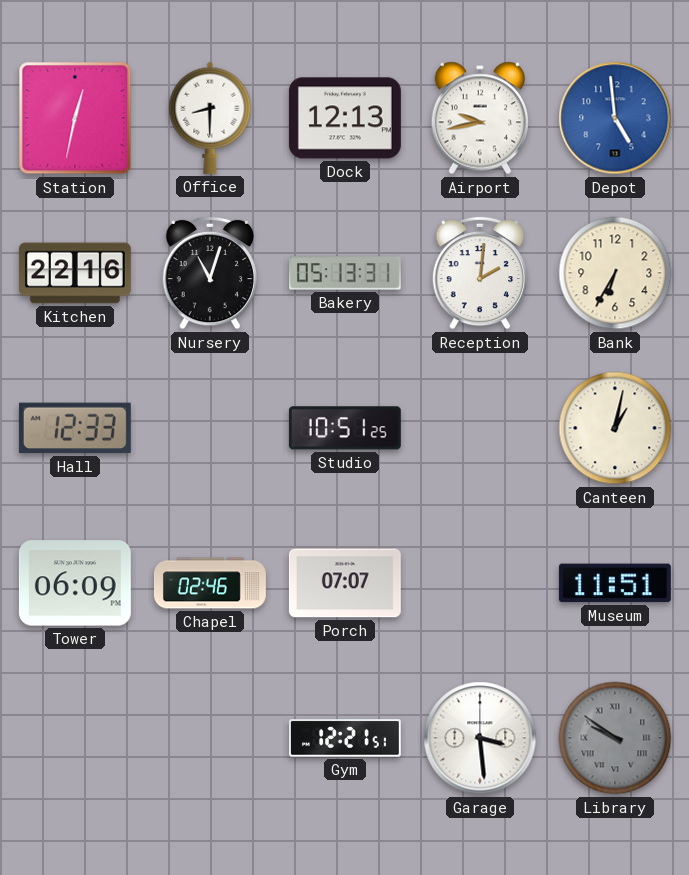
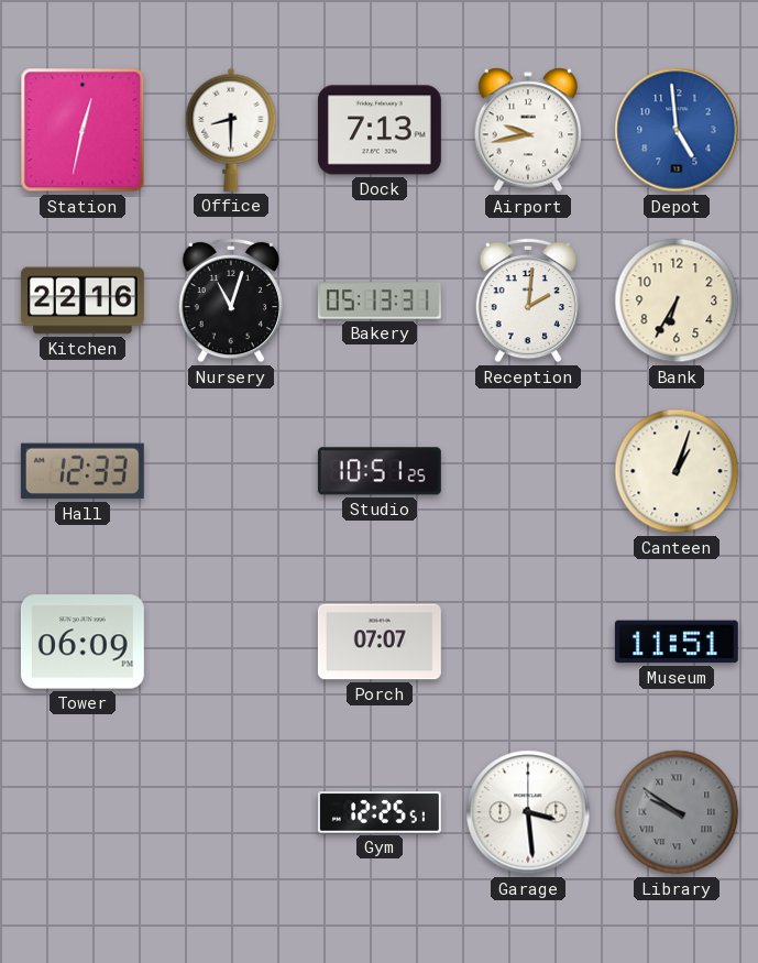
Dock: 12:13 -> 7:13
Canteen: 1:02 -> 1:03
Chapel: 02:46 -> none
Gym: 12:21 -> 12:25
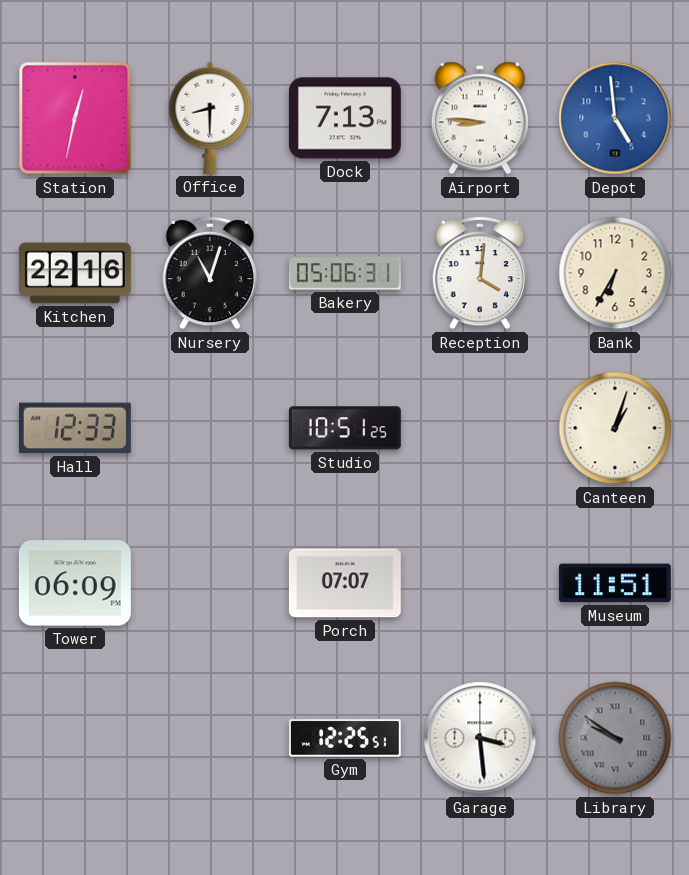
Airport: 9:43 -> 8:46
Bakery: 05:13 -> 05:06
Reception: 2:01 -> 4:01
